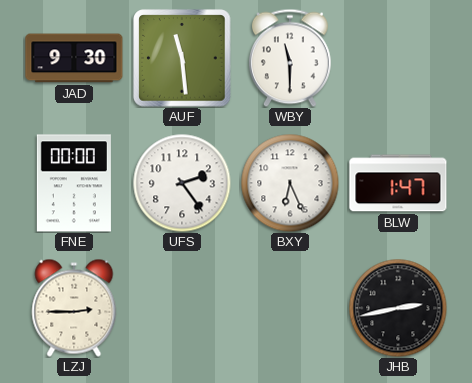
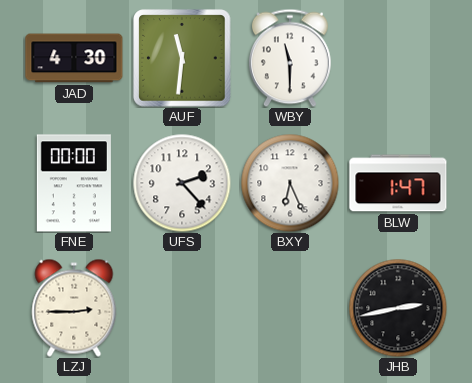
JAD: 9:30 -> 4:30
AUF: 11:29 -> 11:31
UFS: 2:24 -> 2:23
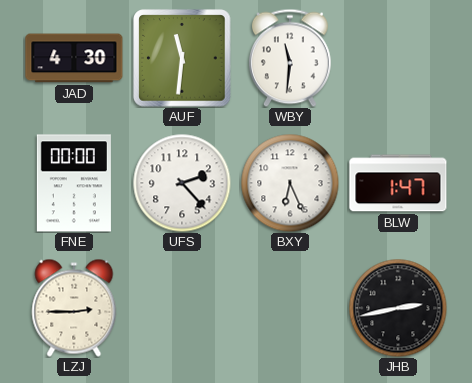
WBY: 11:30 -> 11:31
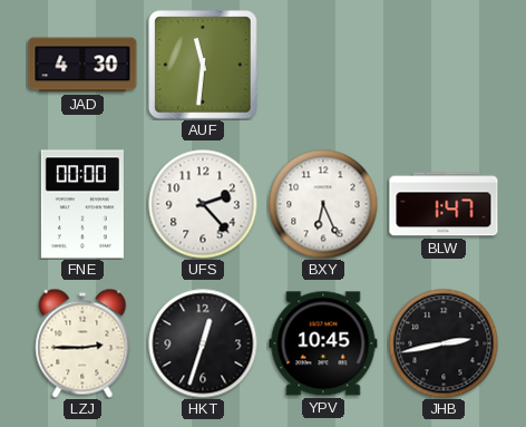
WBY: 11:31 -> none
HKT: none -> 12:33
YPV: none -> 10:45
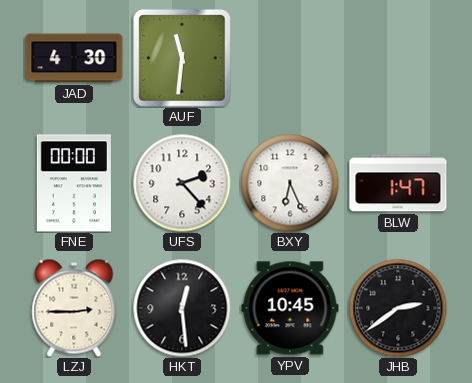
HKT: 12:33 -> 12:29
JHB: 2:43 -> 2:39
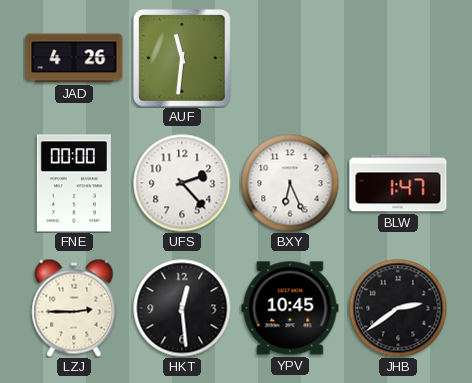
JAD: 4:30 -> 4:26
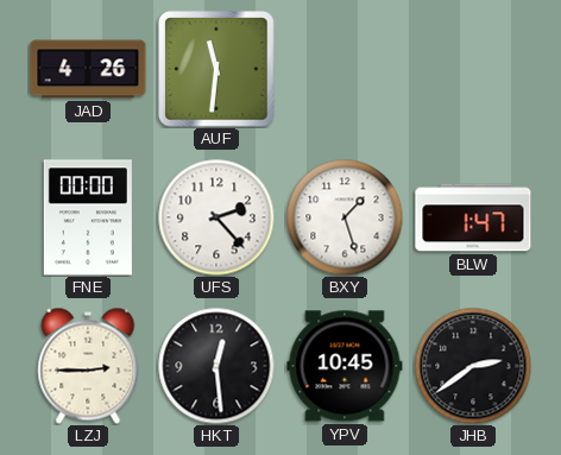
BXY: 6:26 -> 1:27
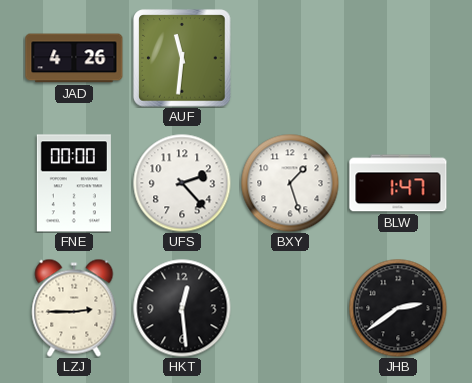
YPV: 10:45 -> none
